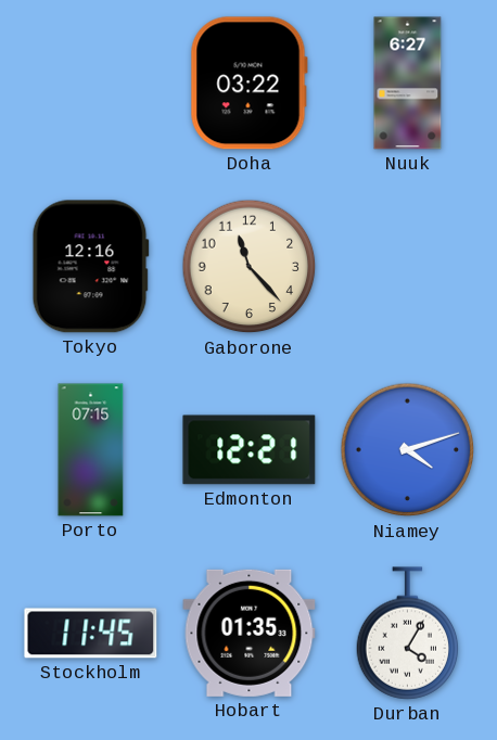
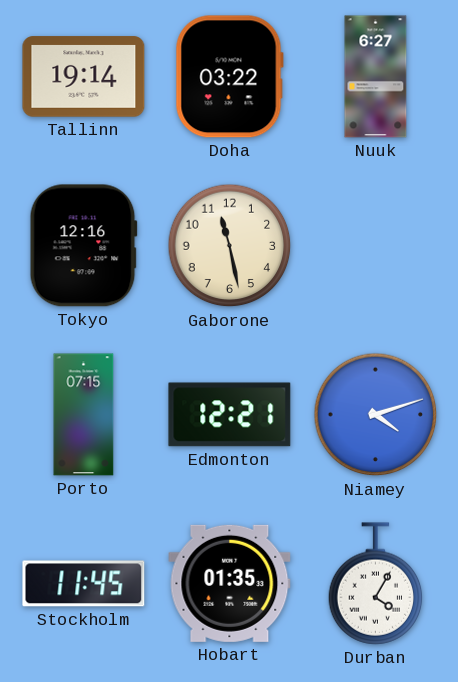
Tallinn: none -> 19:14
Gaborone: 11:23 -> 11:28
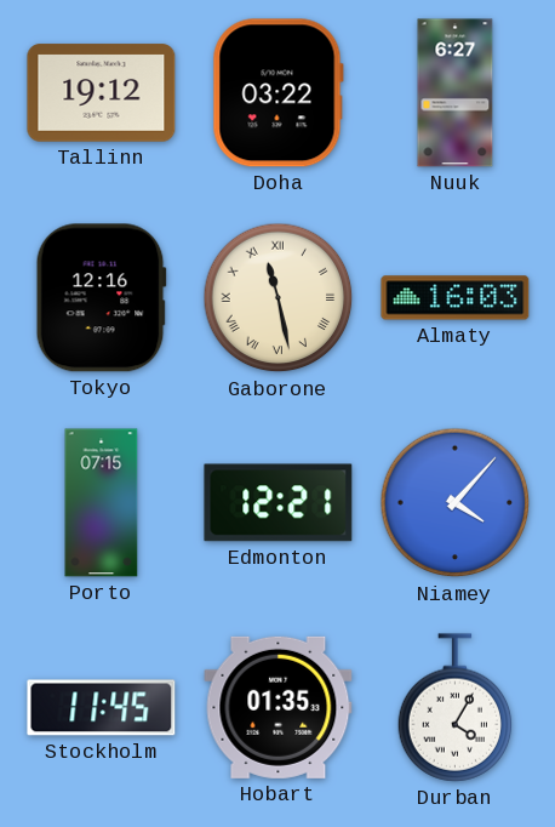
Tallinn: 19:14 -> 19:12
Gaborone numerals: Arabic -> Roman
Almaty: none -> 16:03
Niamey: 4:12 -> 4:07
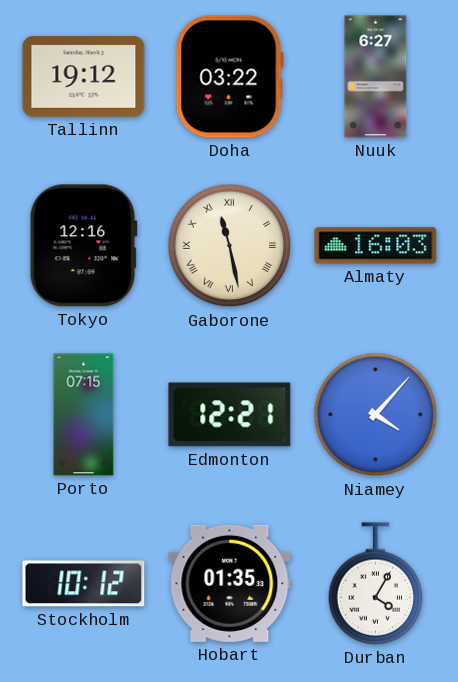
Stockholm: 11:45 -> 10:12
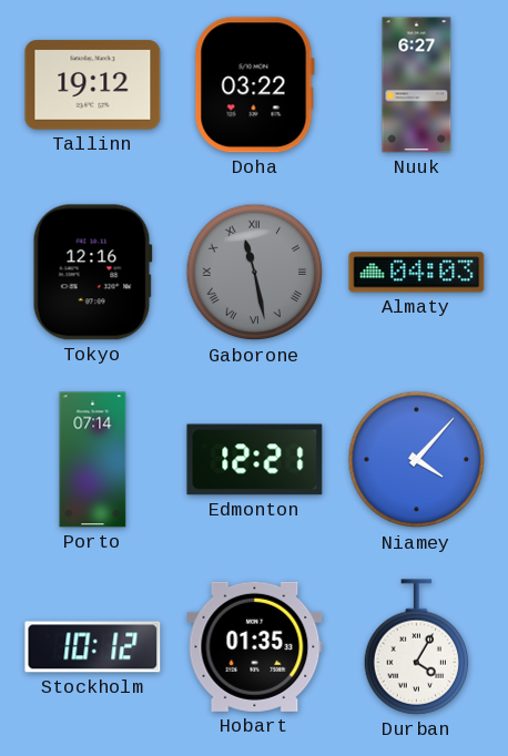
Gaborone dial: cream -> grey
Almaty: 16:03 -> 04:03
Porto: 07:15 -> 07:14
